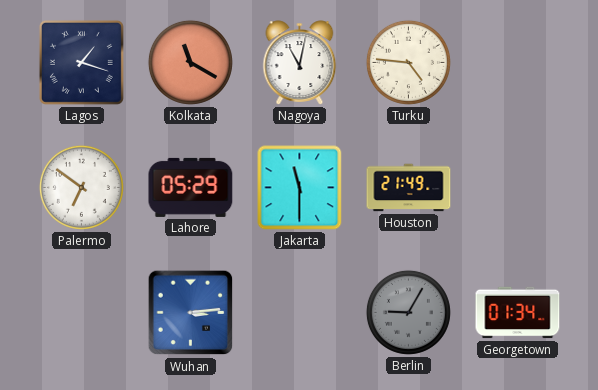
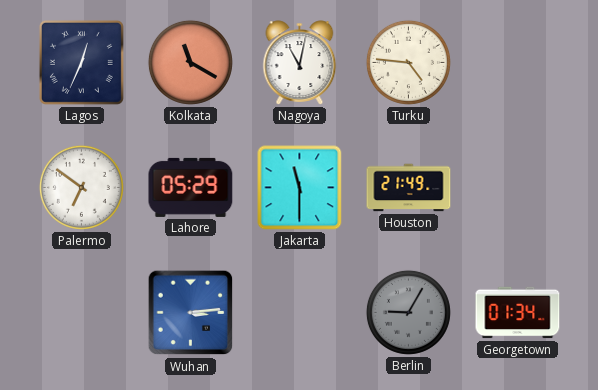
Lagos: 1:18 -> 12:34
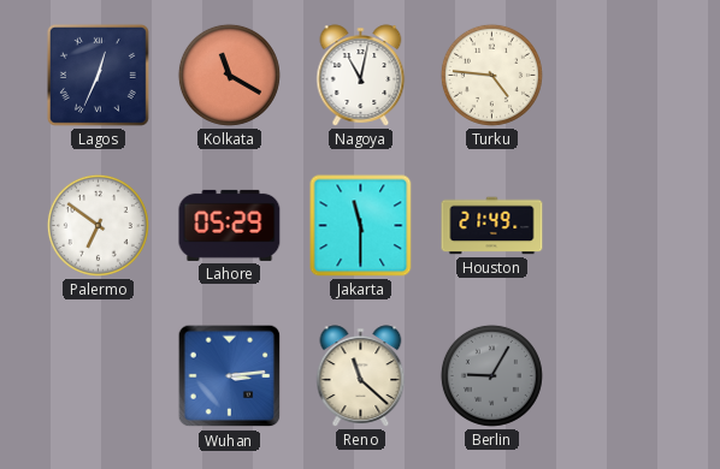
Reno: none -> 11:22
Georgetown: 01:34 -> none
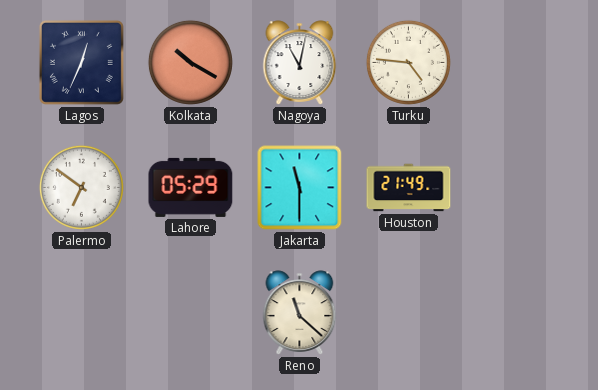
Kolkata: 11:20 -> 10:20
Wuhan: 3:14 -> none
Berlin: 9:05 -> none
